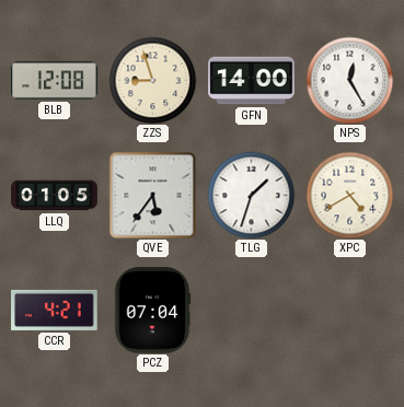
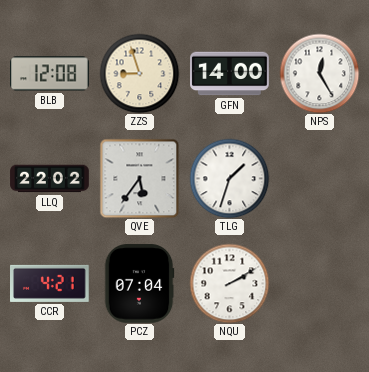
LLQ: 01:05 -> 22:02
XPC: 4:40 -> none
NQU: none -> 2:10
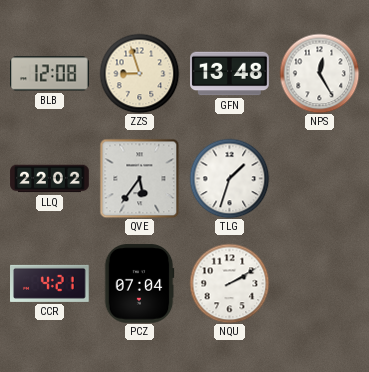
GFN: 14:00 -> 13:48
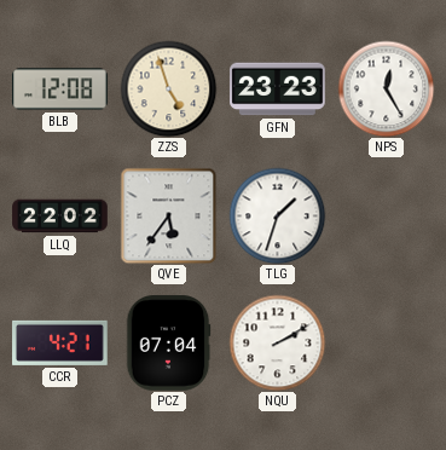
ZZS: 8:57 -> 4:57
GFN: 13:48 -> 23:23
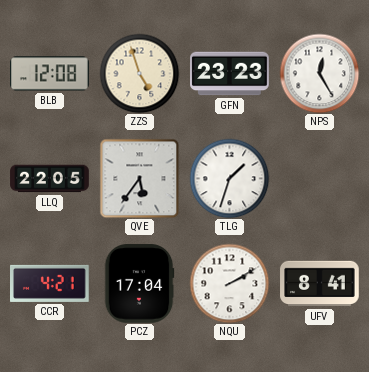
LLQ: 22:02 -> 22:05
PCZ: 07:04 -> 17:04
UFV: none -> 8:41
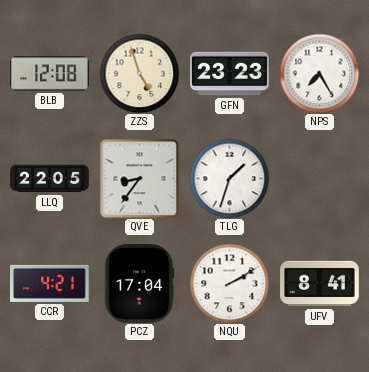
NPS: 12:25 -> 7:25
QVE: 5:36 -> 8:36
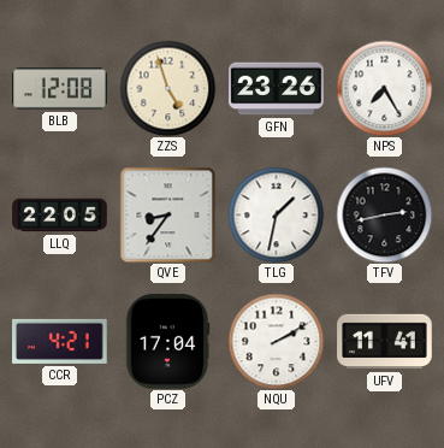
GFN: 23:23 -> 23:26
TLG: 1:33 -> 1:32
TFV: none -> 2:43
UFV: 8:41 -> 11:41
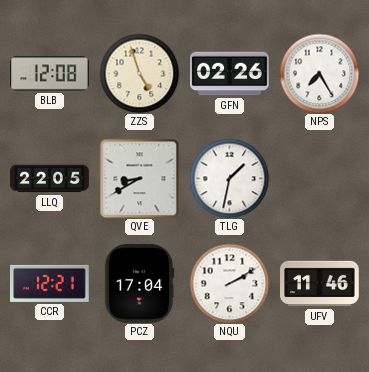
GFN: 23:26 -> 02:26
QVE: 8:36 -> 8:40
TFV: 2:43 -> none
CCR: 4:21 -> 12:21
UFV: 11:41 -> 11:46
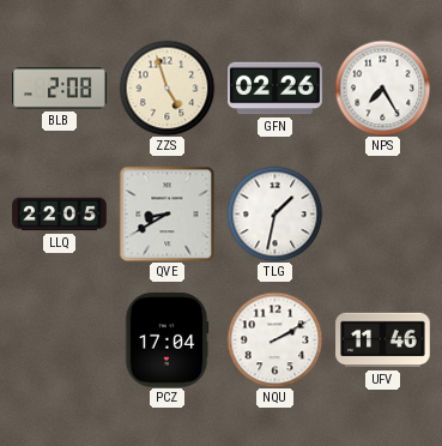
BLB: 12:08 -> 2:08
CCR: 12:21 -> none
